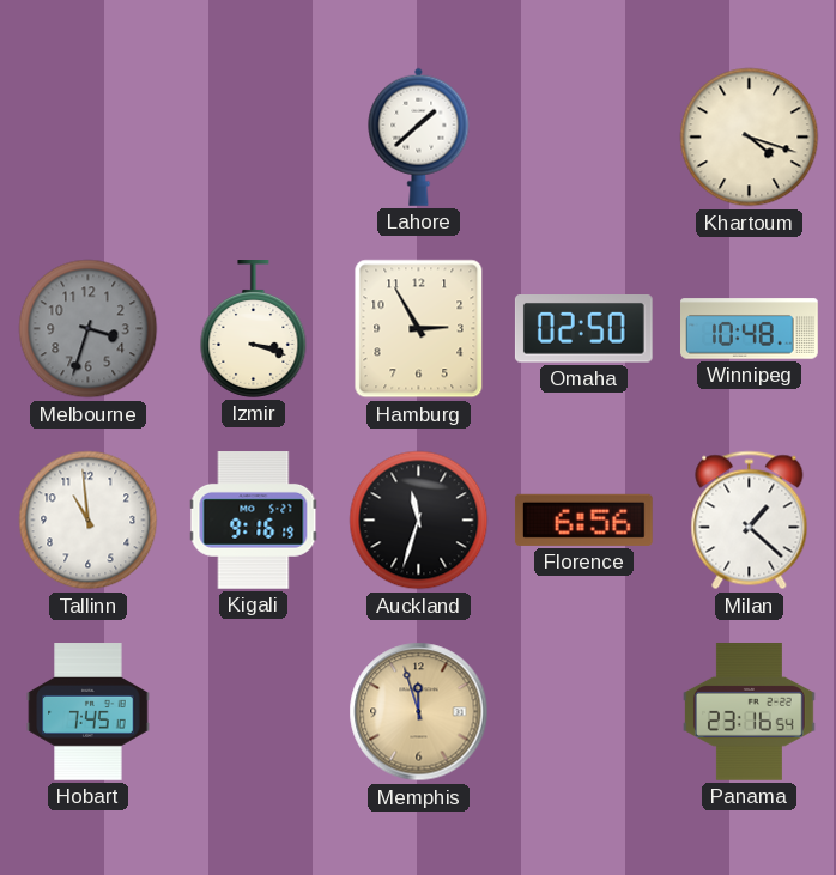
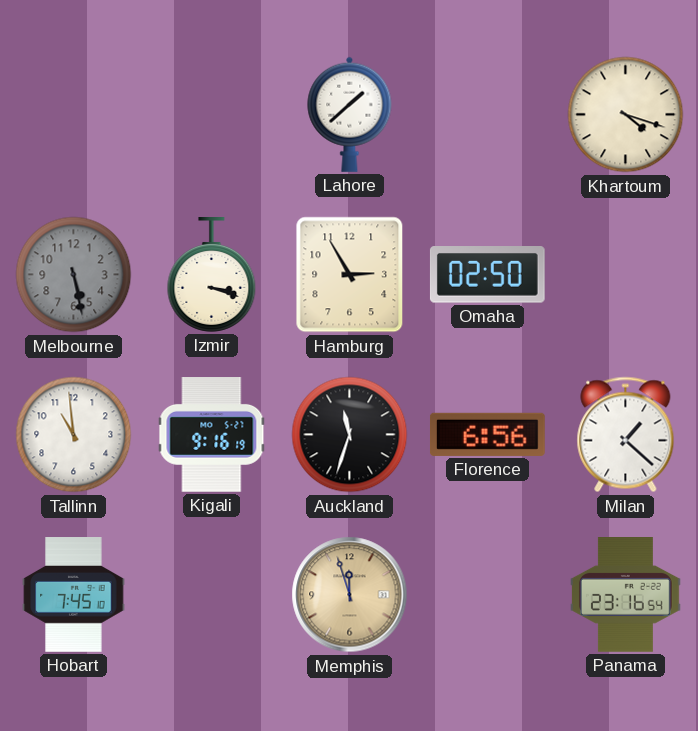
Melbourne: 3:33 -> 5:28
Winnipeg: 10:48 -> none
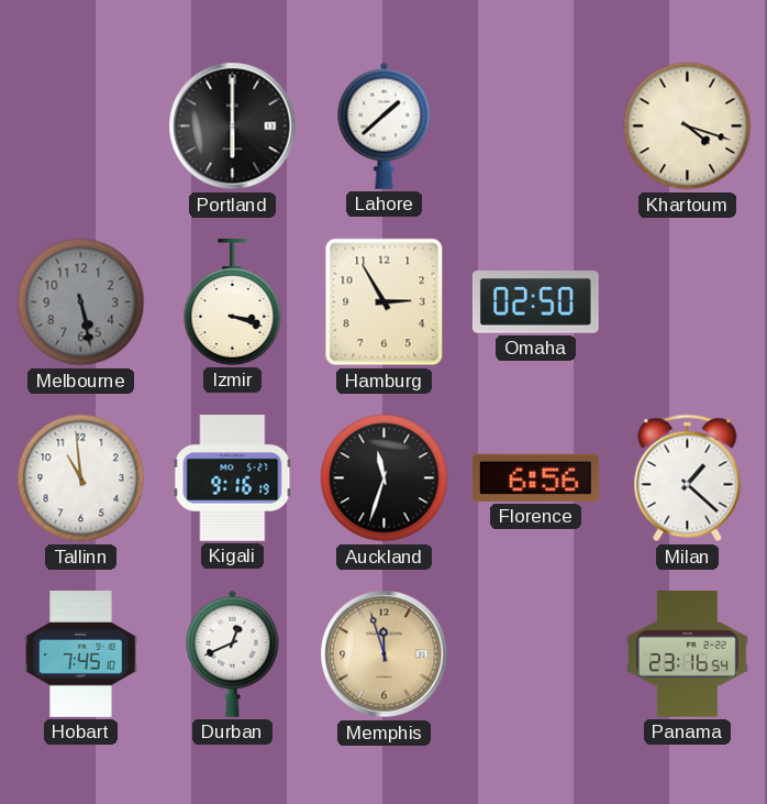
Portland: none -> 6:00
Durban: none -> 12:41
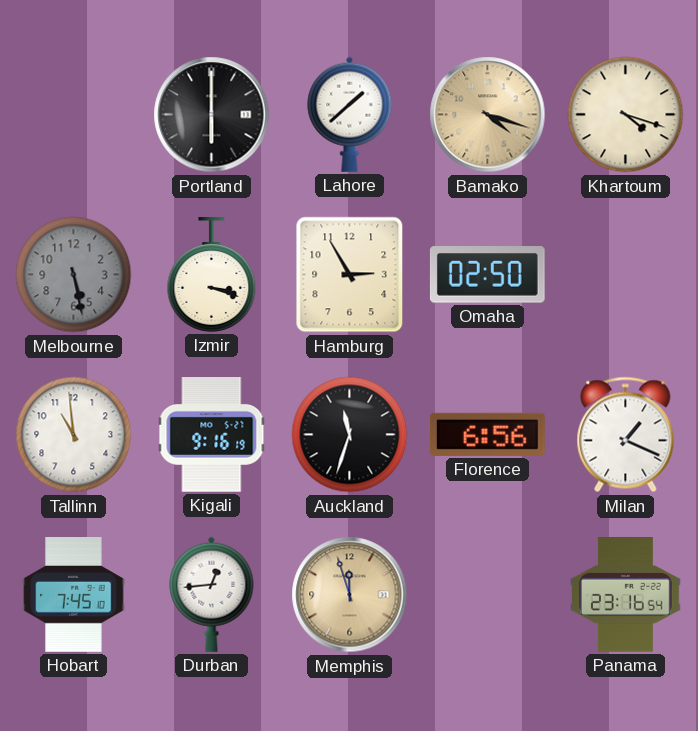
Bamako: none -> 4:18
Milan: 1:22 -> 1:19
Durban: 12:41 -> 12:44
